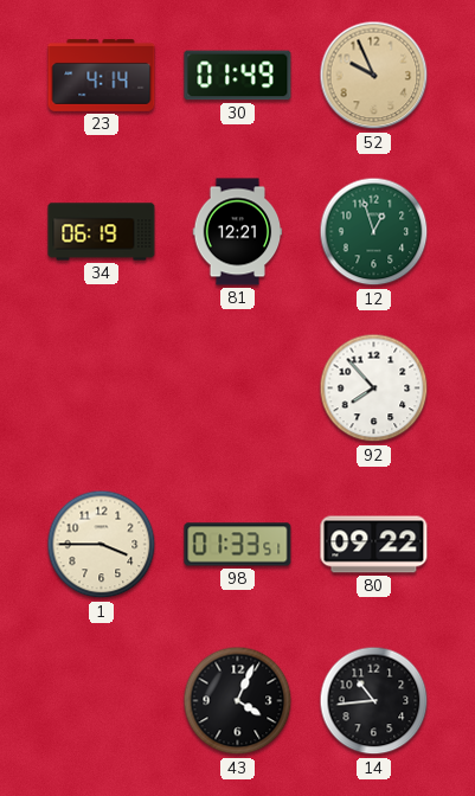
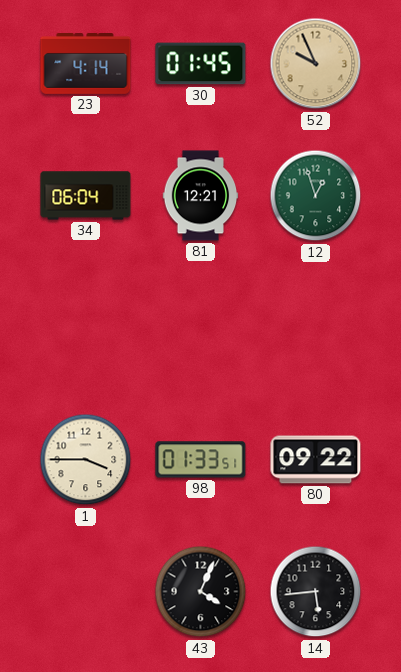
30: 01:49 -> 01:45
34: 06:19 -> 06:04
92: 7:53 -> none
14: 10:44 -> 5:44
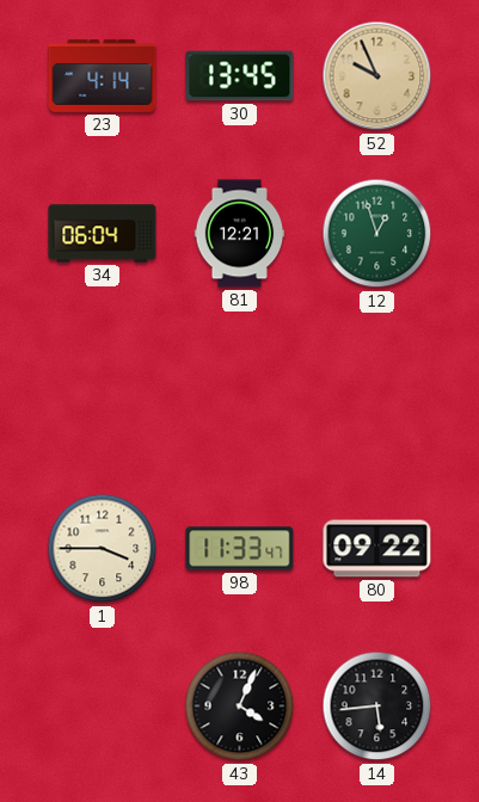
30: 01:45 -> 13:45
98: 01:33 -> 11:33
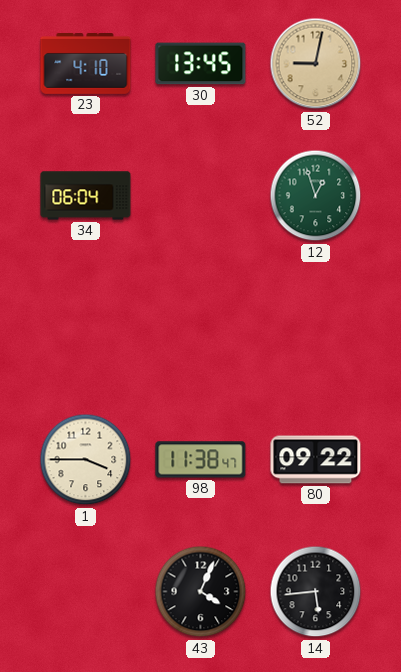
23: 4:14 -> 4:10
52: 9:56 -> 9:02
81: 12:21 -> none
98: 11:33 -> 11:38
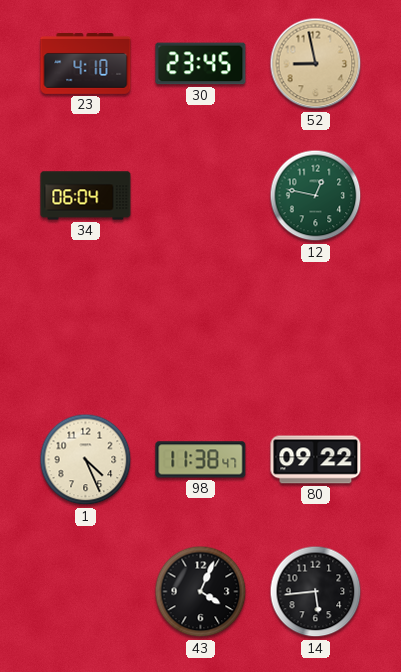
30: 13:45 -> 23:45
52: 9:02 -> 8:58
12: 12:57 -> 12:47
1: 3:45 -> 4:26
